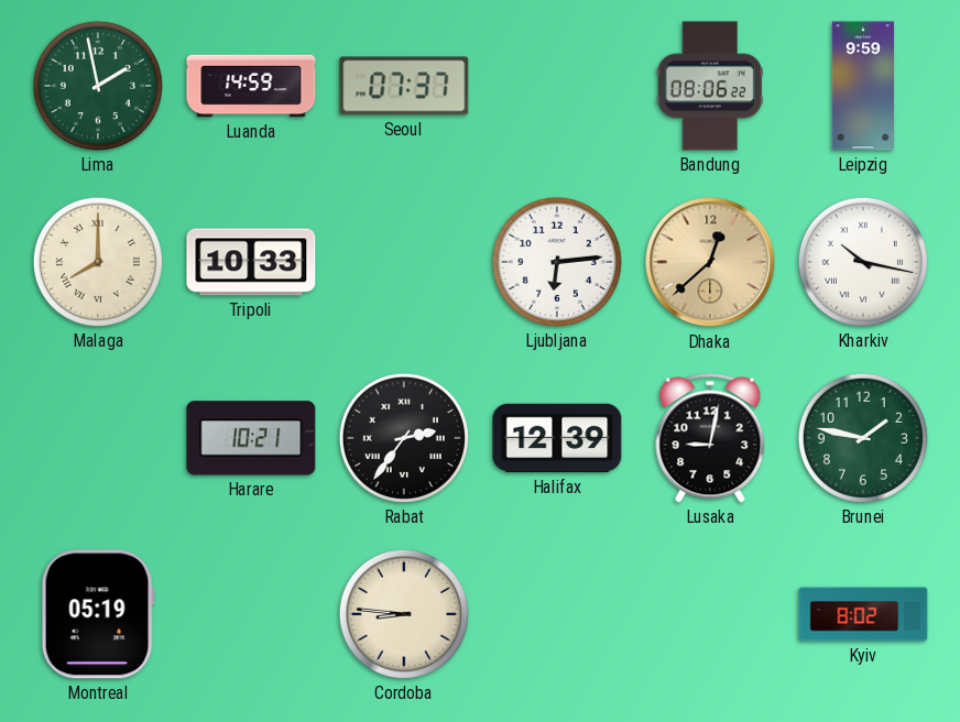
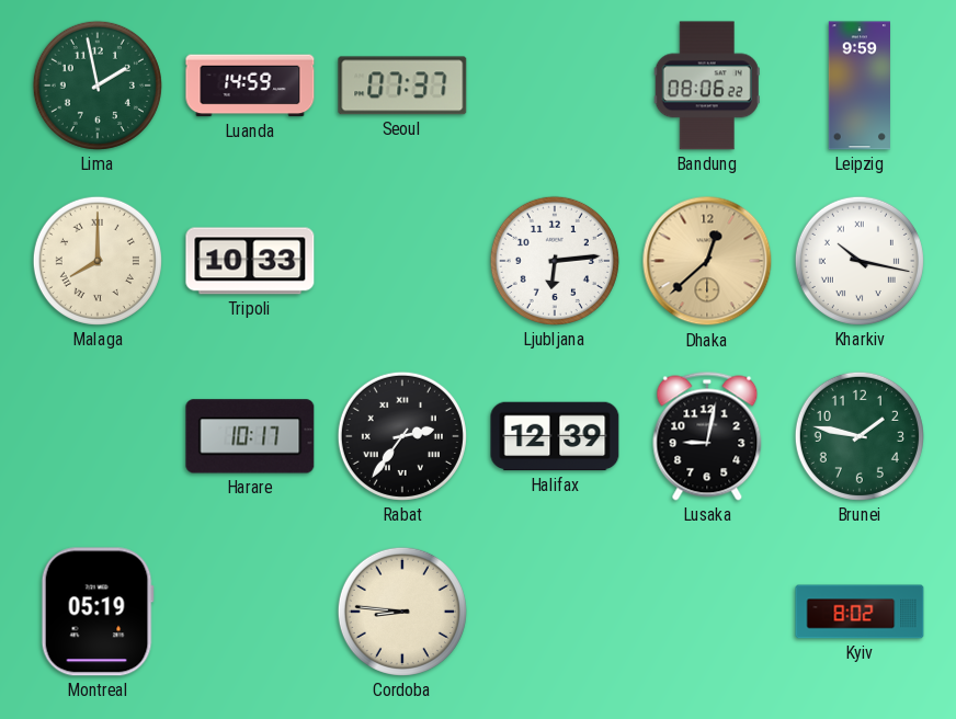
Harare: 10:21 -> 10:17
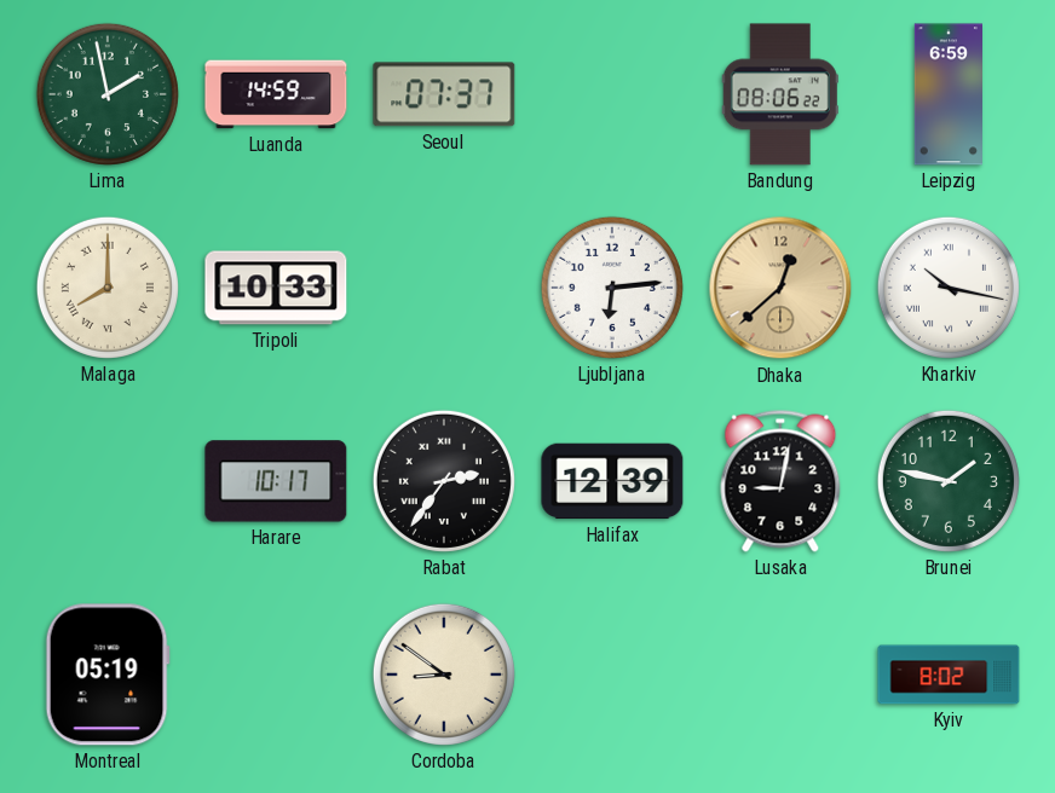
Leipzig: 9:59 -> 6:59
Cordoba: 8:46 -> 8:51
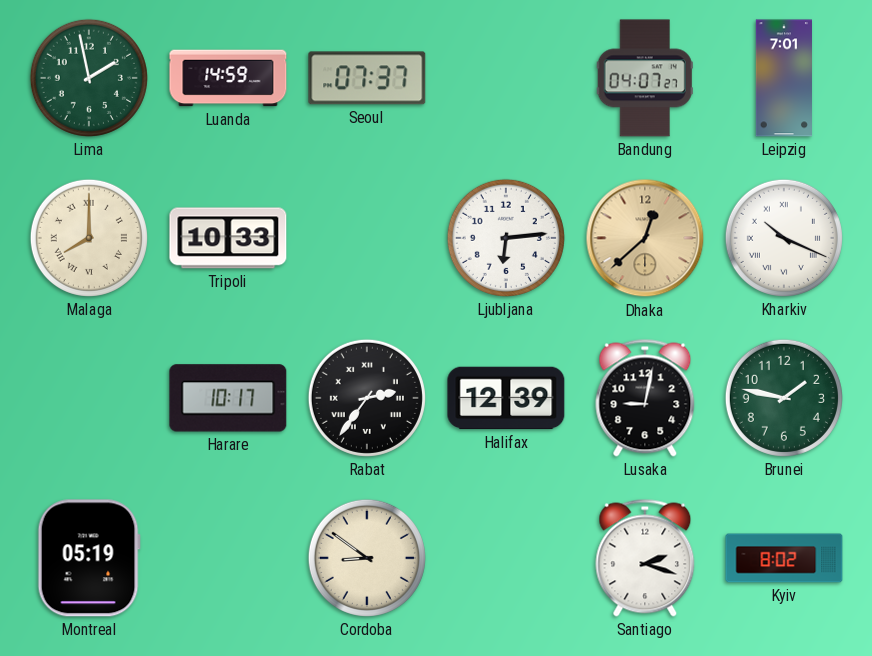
Bandung: 08:06 -> 04:07
Leipzig: 6:59 -> 7:01
Kharkiv: 10:17 -> 10:19
Santiago: none -> 2:18
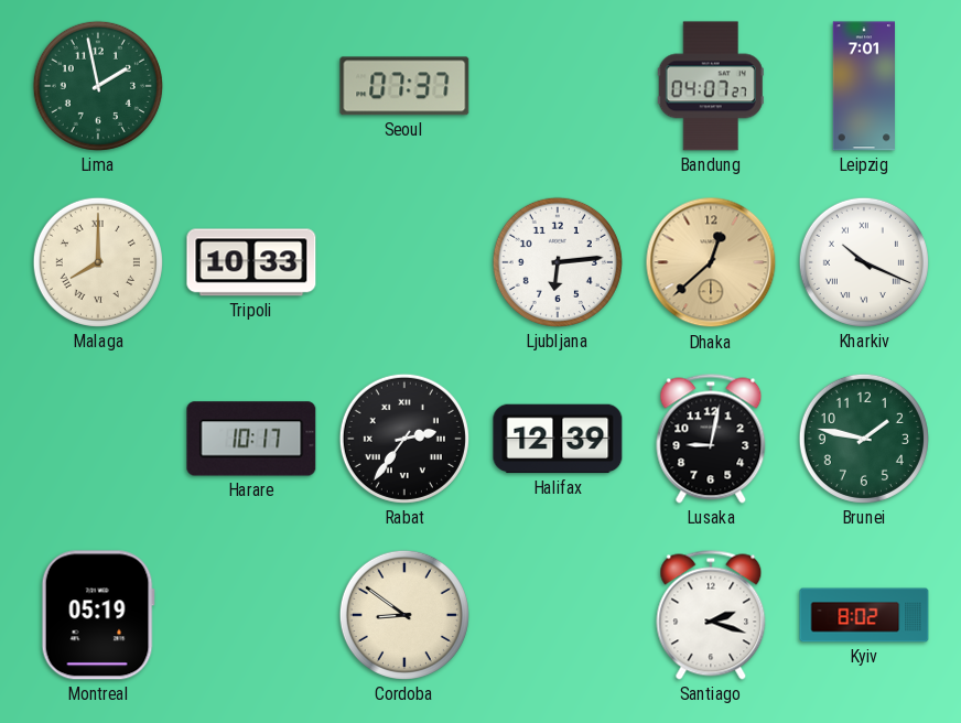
Luanda: 14:59 -> none
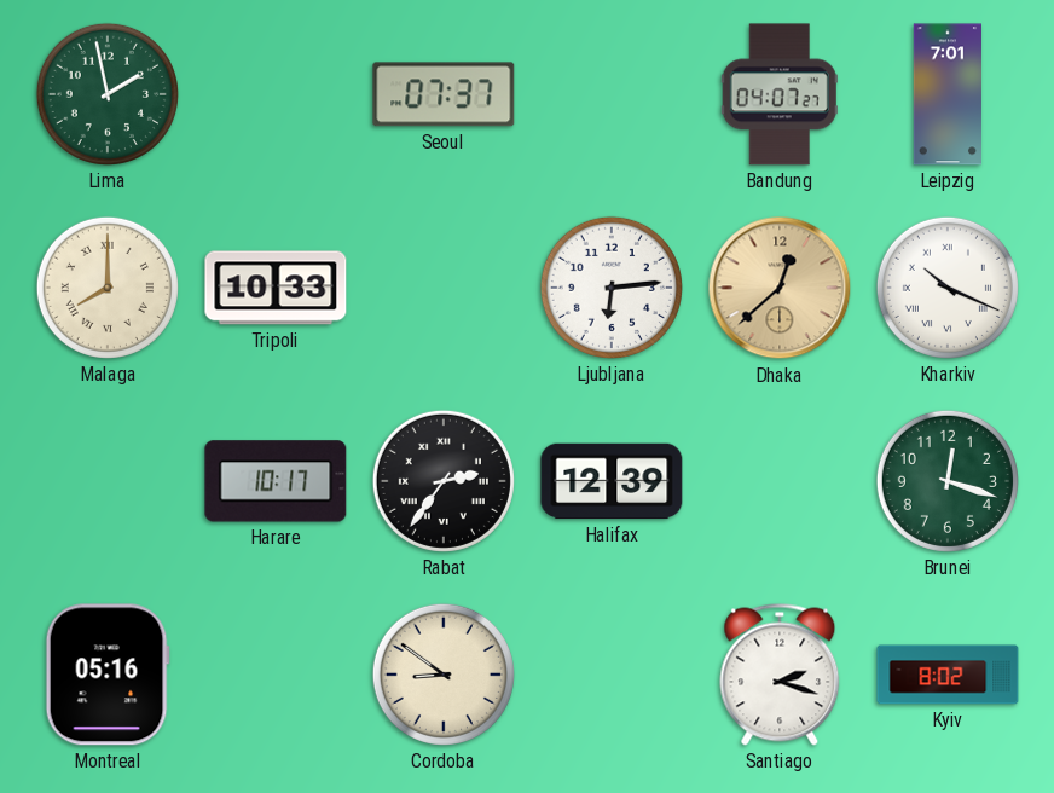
Lusaka: 9:02 -> none
Brunei: 1:47 -> 12:18
Montreal: 05:19 -> 05:16
